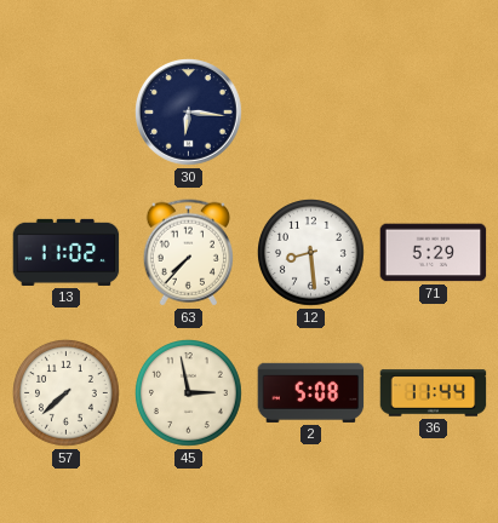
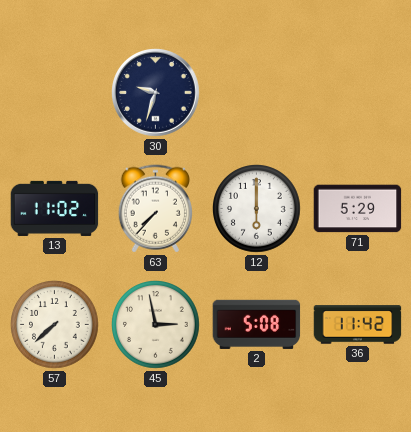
30: 6:16 -> 9:33
12: 8:29 -> 6:00
36: 11:44 -> 11:42
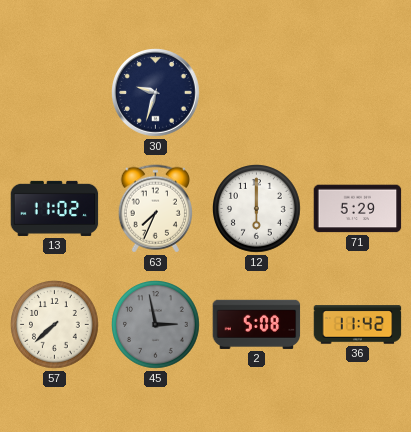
63: 7:37 -> 7:34
45 dial: cream -> grey
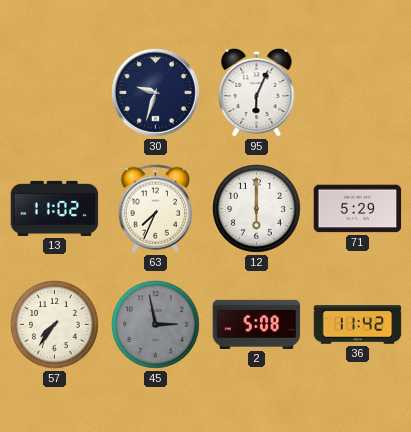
95: none -> 6:04
57: 7:38 -> 7:36
